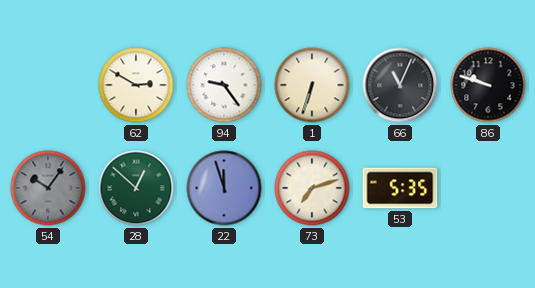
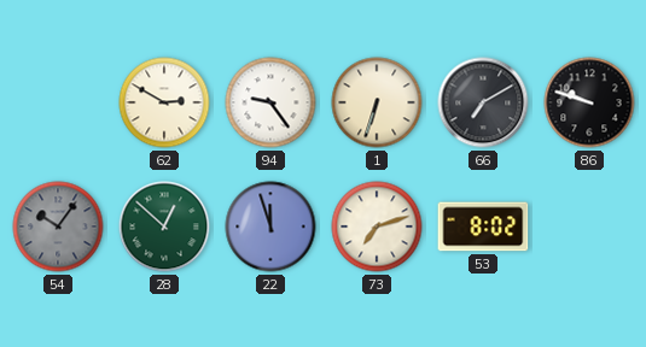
66: 11:04 -> 7:10
53: 5:35 -> 8:02
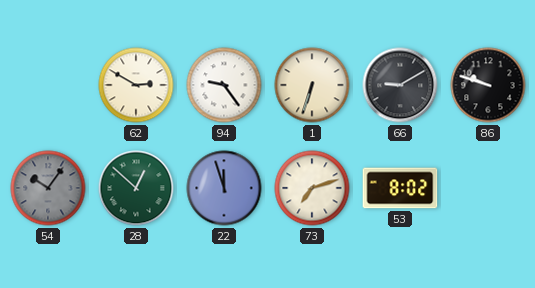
66: 7:10 -> 9:10
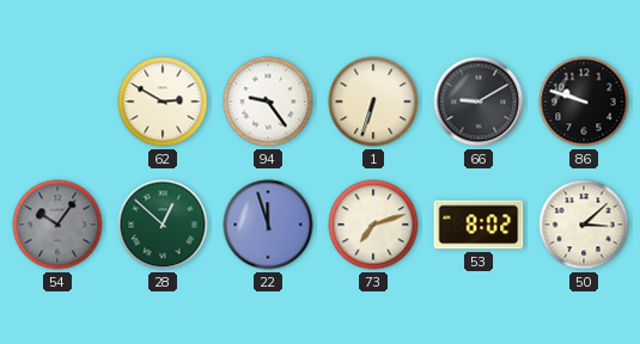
50: none -> 3:08
